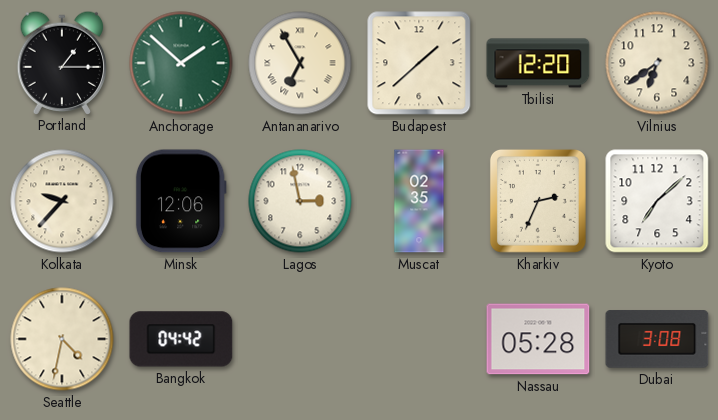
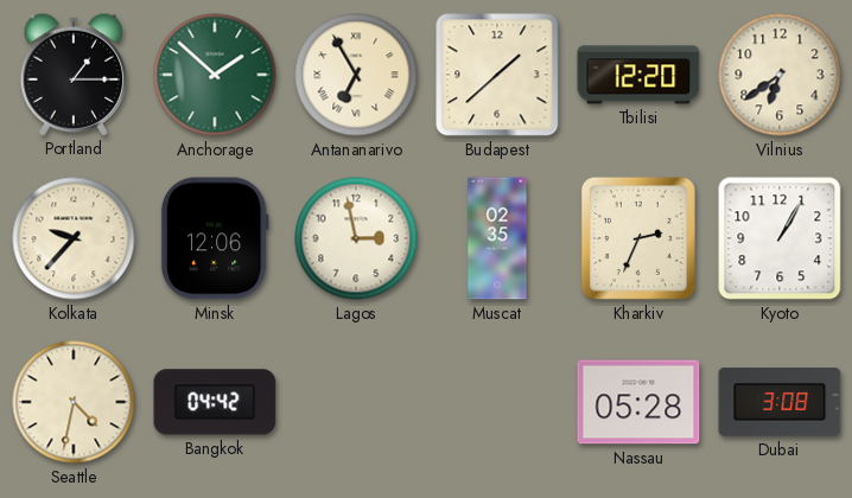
Kyoto: 7:08 -> 1:05
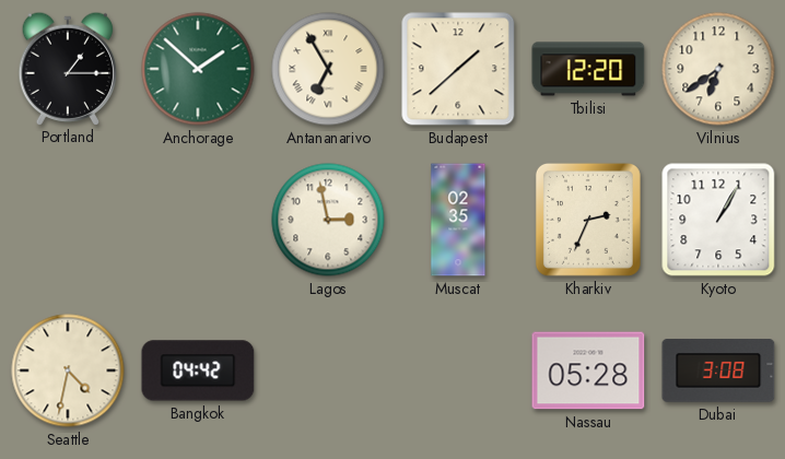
Kolkata: 9:37 -> none
Minsk: 12:06 -> none
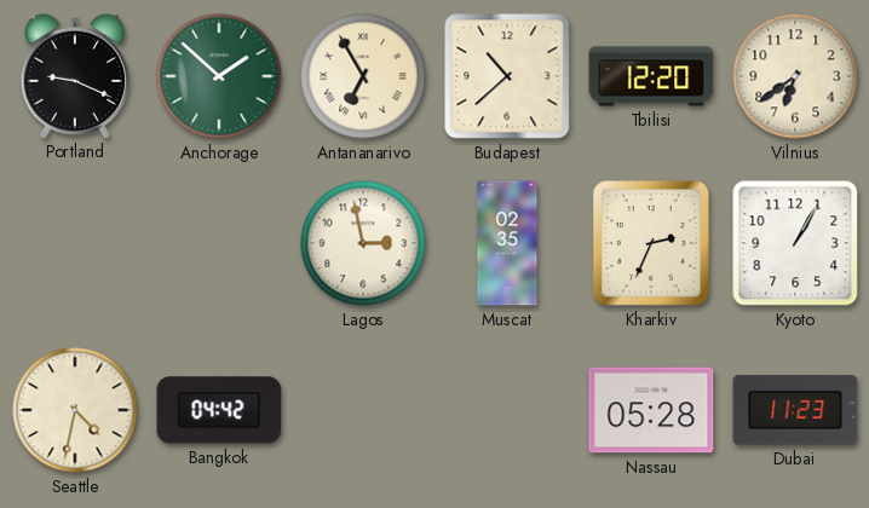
Portland: 1:15 -> 9:19
Budapest: 1:38 -> 10:38
Dubai: 3:08 -> 11:23
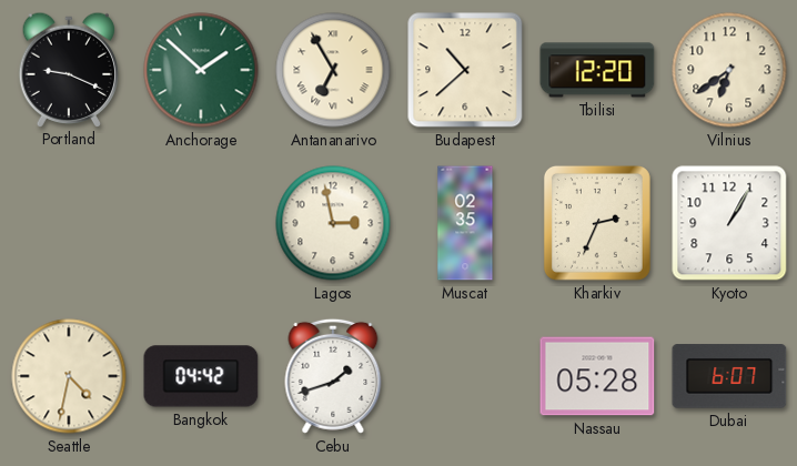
Cebu: none -> 1:42
Dubai: 11:23 -> 6:07
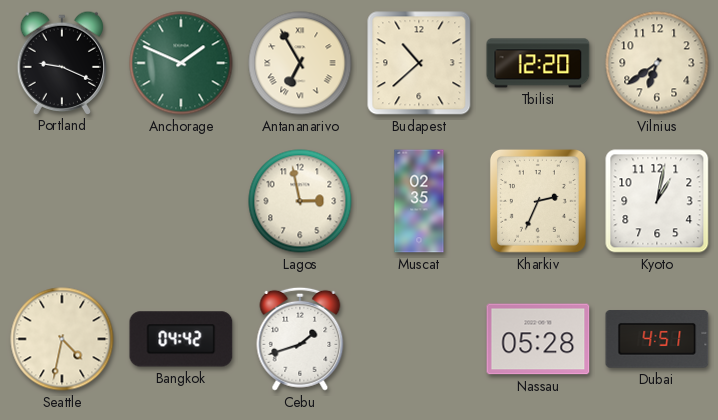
Anchorage: 1:52 -> 1:49
Kyoto: 1:05 -> 1:02
Dubai: 6:07 -> 4:51
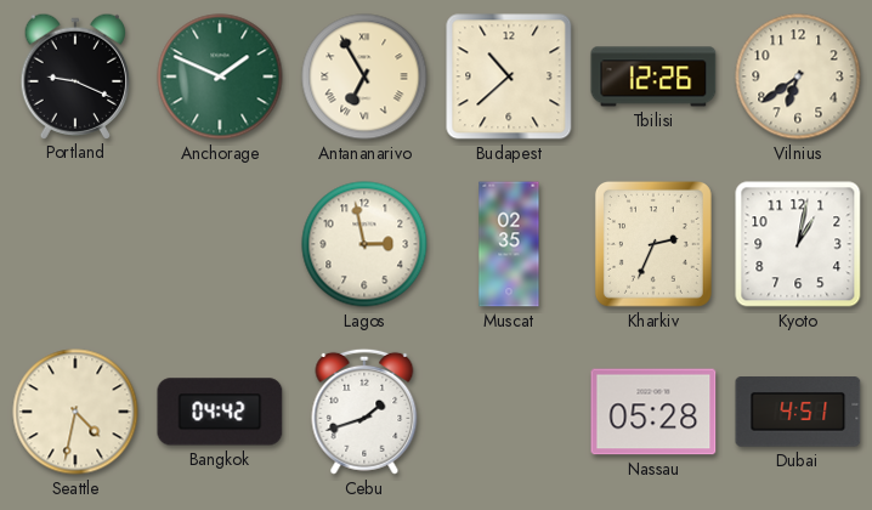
Tbilisi: 12:20 -> 12:26
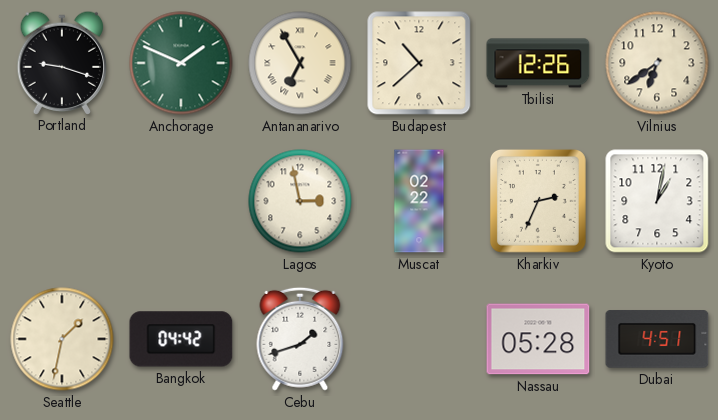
Portland: 9:19 -> 9:18
Muscat: 02:35 -> 02:22
Seattle: 4:32 -> 1:32
